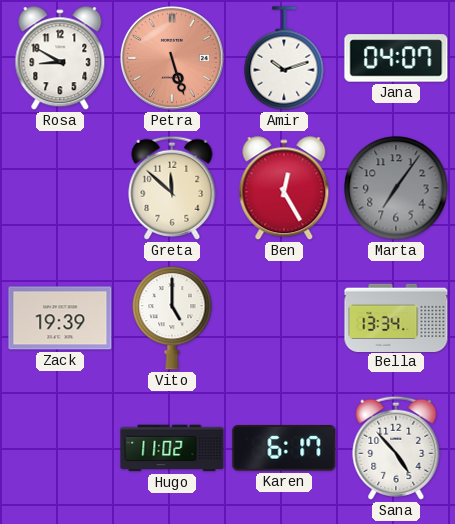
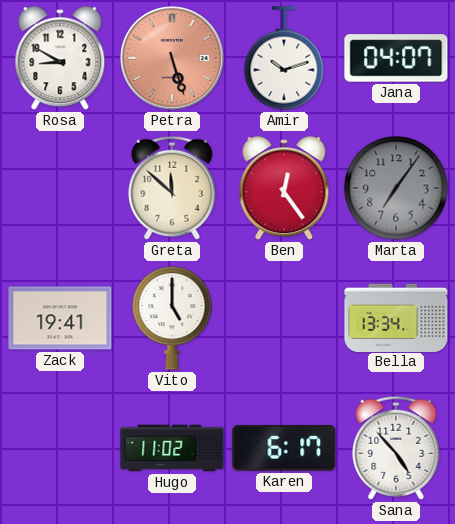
Ben: 12:25 -> 12:24
Zack: 19:39 -> 19:41
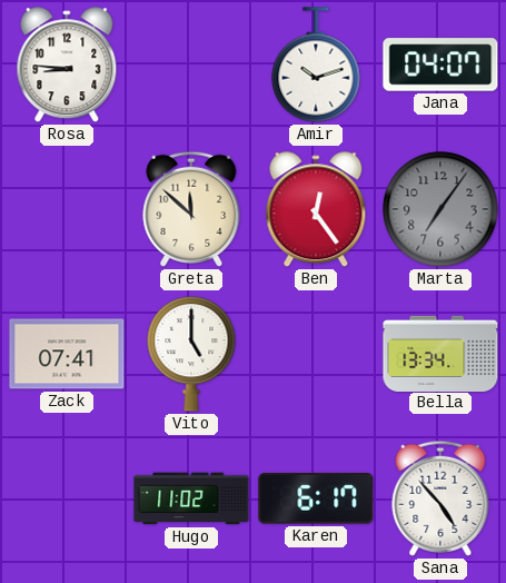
Rosa: 8:50 -> 8:46
Petra: 5:27 -> none
Zack: 19:41 -> 07:41
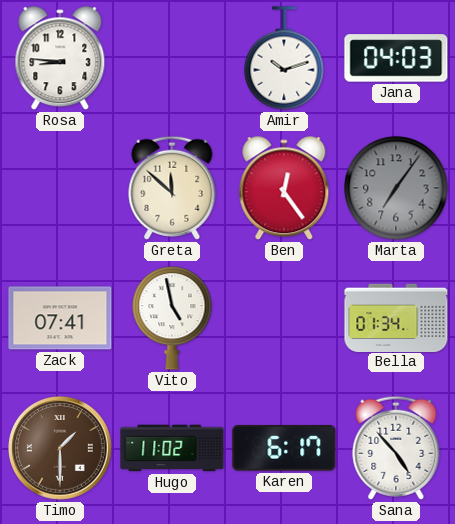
Jana: 04:07 -> 04:03
Vito: 5:00 -> 4:58
Bella: 13:34 -> 01:34
Timo: none -> 1:30
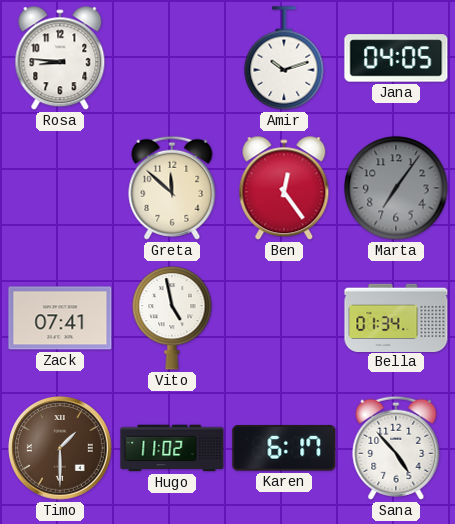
Jana: 04:03 -> 04:05
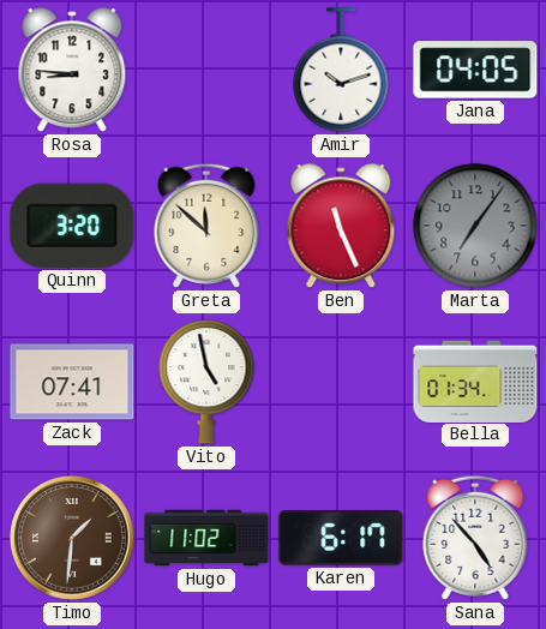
Quinn: none -> 3:20
Ben: 12:24 -> 11:26
Timo: 1:30 -> 1:31
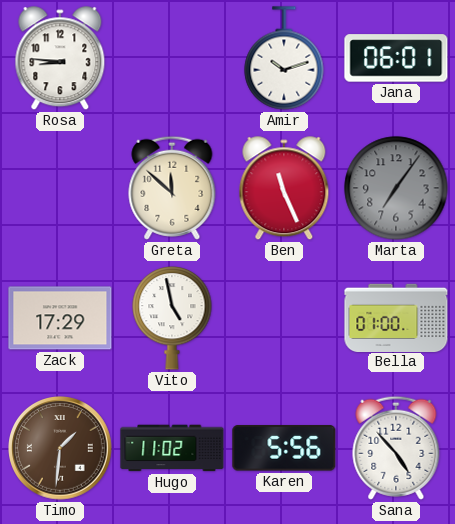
Jana: 04:05 -> 06:01
Quinn: 3:20 -> none
Zack: 07:41 -> 17:29
Bella: 01:34 -> 01:00
Karen: 6:17 -> 5:56
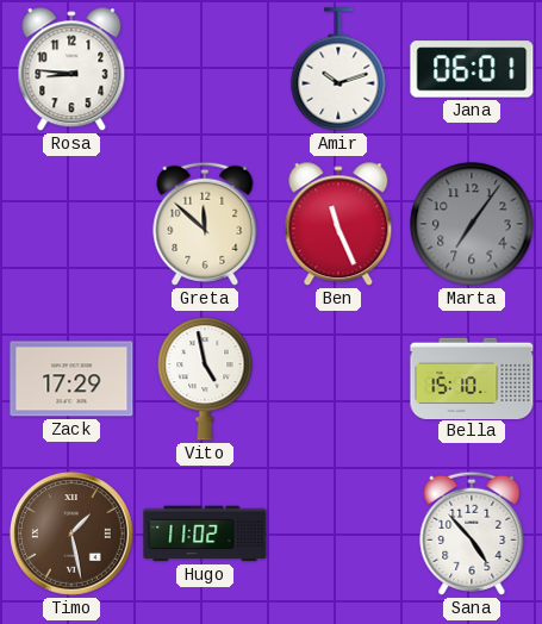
Bella: 01:00 -> 15:10
Timo: 1:31 -> 1:28
Karen: 5:56 -> none
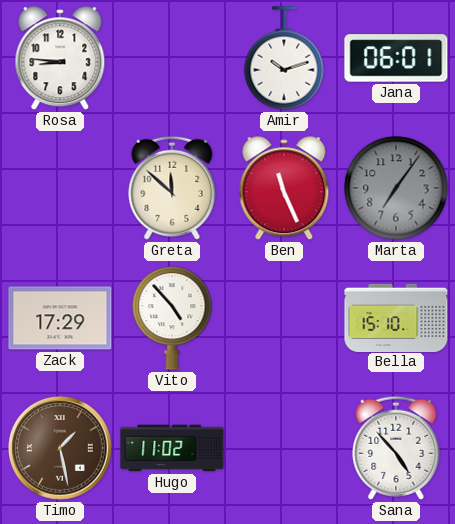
Vito: 4:58 -> 4:53
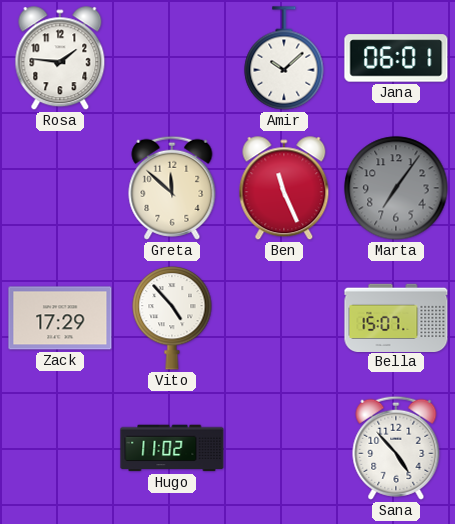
Rosa: 8:46 -> 1:46
Amir: 10:12 -> 10:08
Bella: 15:10 -> 15:07
Timo: 1:28 -> none
